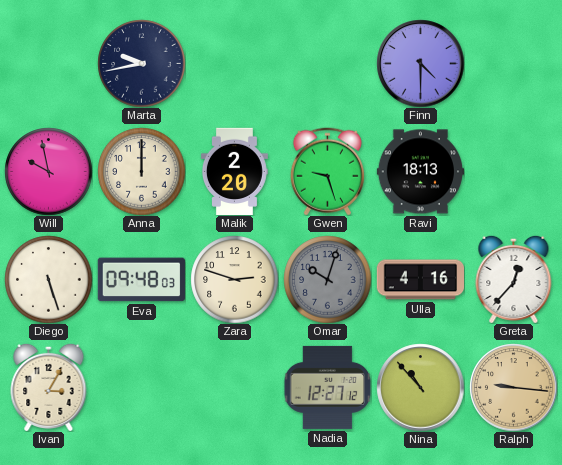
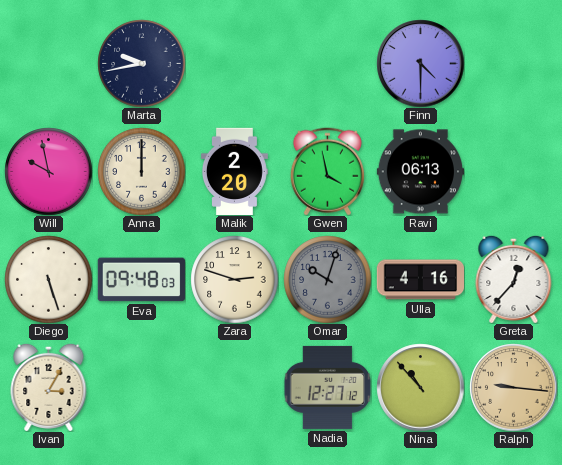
Gwen: 9:27 -> 3:58
Ravi: 18:13 -> 06:13
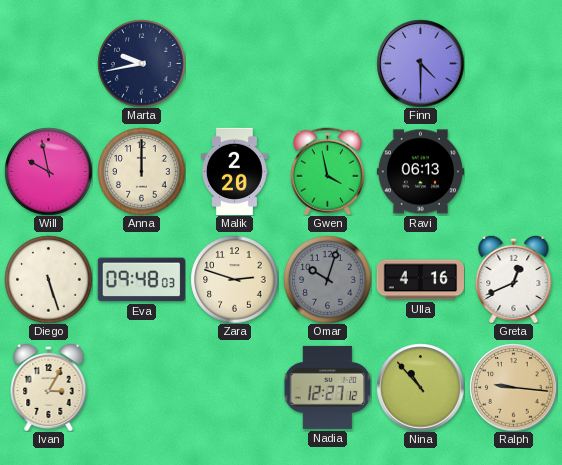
Greta: 12:37 -> 12:41
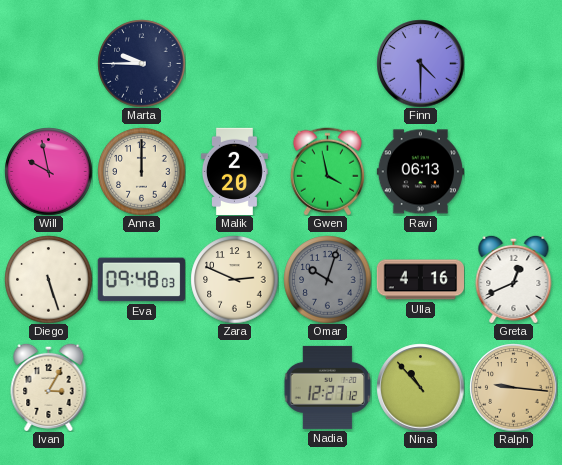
Marta: 9:43 -> 9:45
Zara: 2:48 -> 2:49
